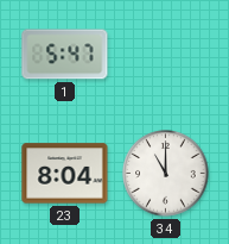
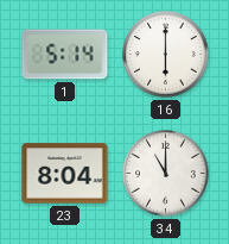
1: 5:47 -> 5:14
16: none -> 6:00
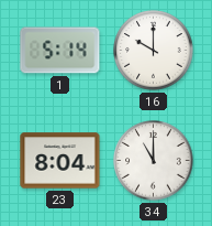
16: 6:00 -> 10:00
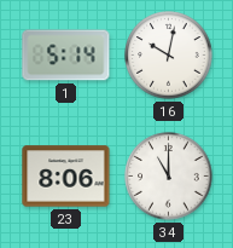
16: 10:00 -> 10:02
23: 8:04 -> 8:06
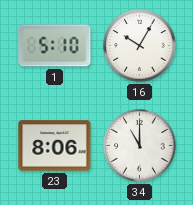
1: 5:14 -> 5:10
16: 10:02 -> 10:05
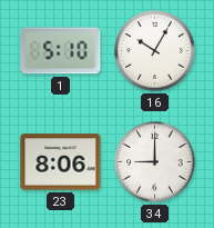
34: 11:00 -> 9:00
